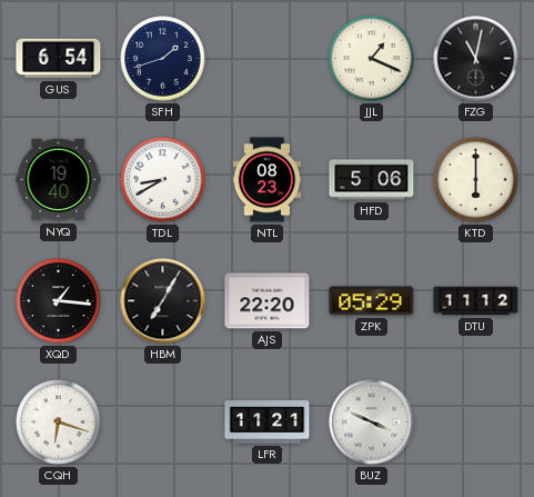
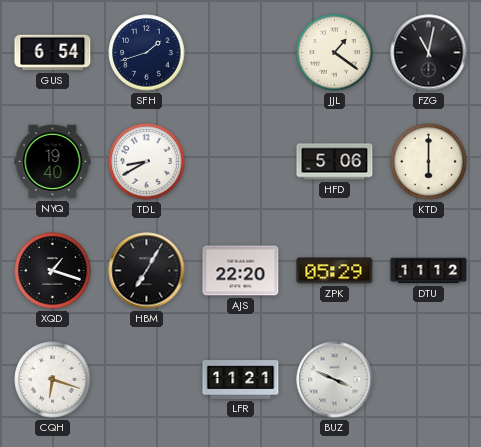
JJL: 1:19 -> 1:21
NTL: 08:23 -> none
XQD: 1:16 -> 1:18
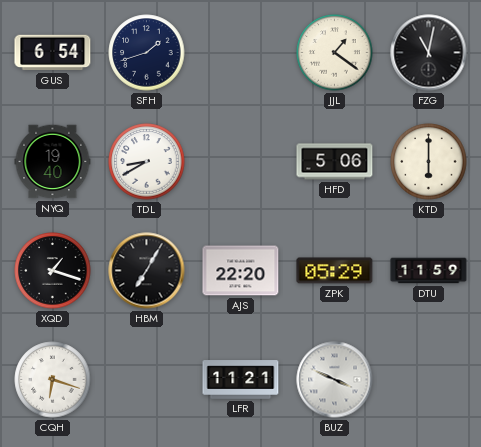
DTU: 11:12 -> 11:59
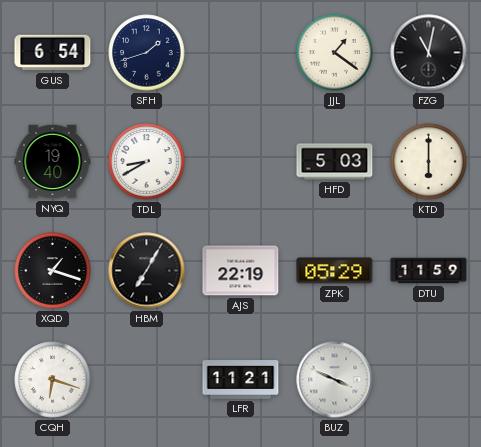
HFD: 5:06 -> 5:03
AJS: 22:20 -> 22:19
